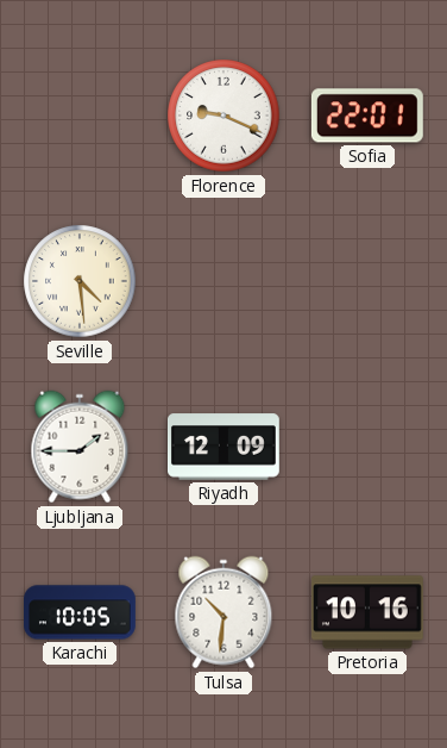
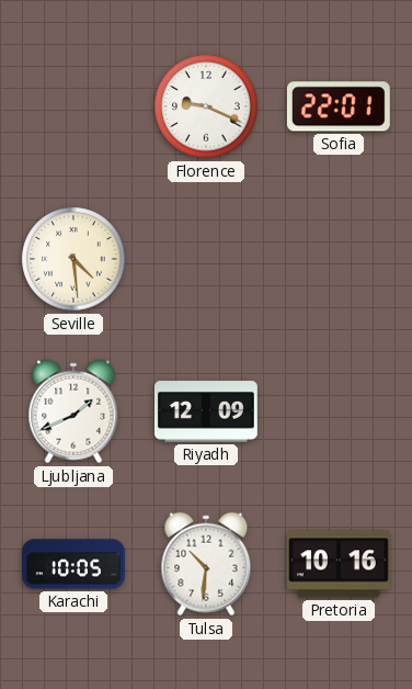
Ljubljana: 1:45 -> 1:41
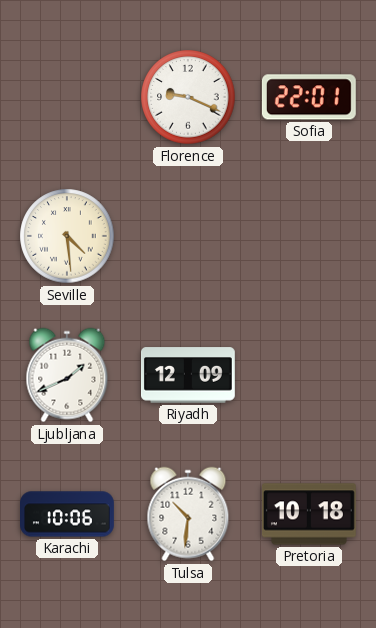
Karachi: 10:05 -> 10:06
Pretoria: 10:16 -> 10:18
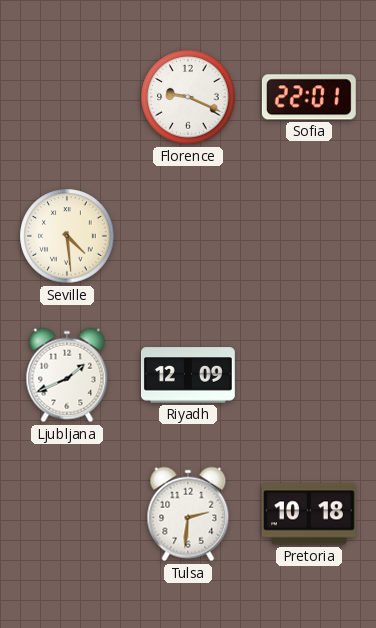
Karachi: 10:06 -> none
Tulsa: 10:31 -> 2:31
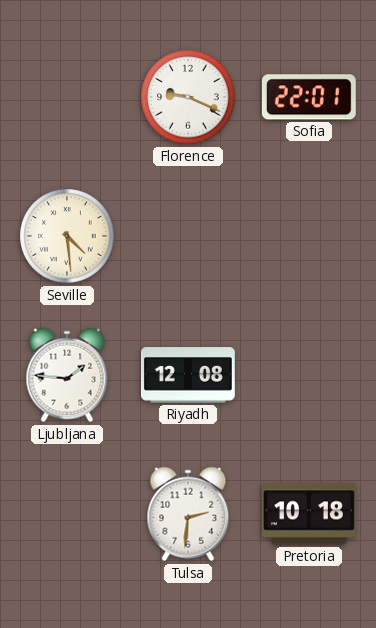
Ljubljana: 1:41 -> 1:46
Riyadh: 12:09 -> 12:08
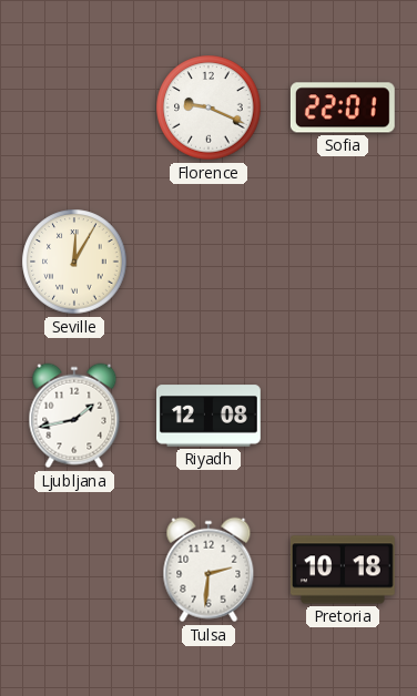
Seville: 4:29 -> 12:05
Ljubljana: 1:46 -> 1:43
